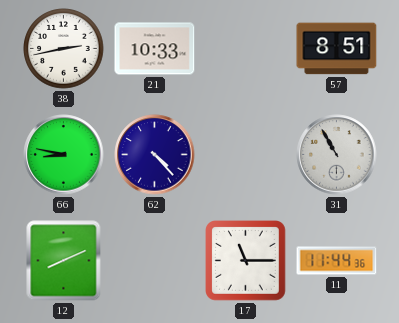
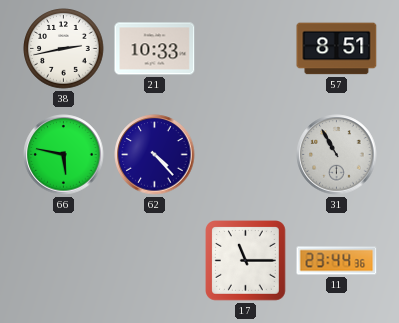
66: 8:47 -> 5:47
12: 8:11 -> none
11: 11:44 -> 23:44
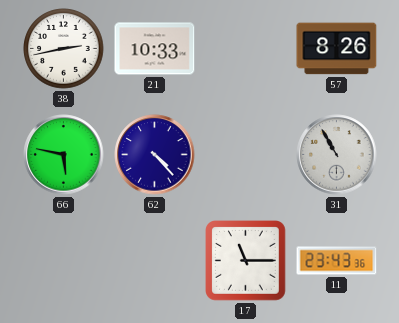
57: 8:51 -> 8:26
11: 23:44 -> 23:43
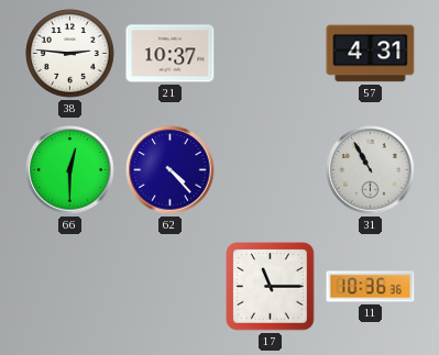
38: 2:43 -> 2:46
21: 10:33 -> 10:37
57: 8:26 -> 4:31
66: 5:47 -> 12:30
11: 23:43 -> 10:36
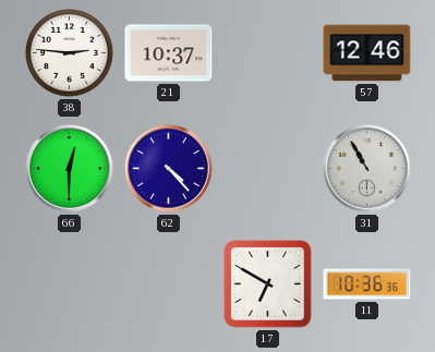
57: 4:31 -> 12:46
17: 11:15 -> 6:50
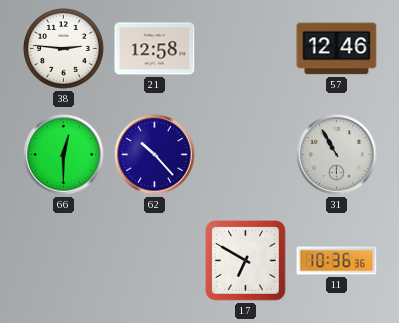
21: 10:37 -> 12:58
62: 4:23 -> 10:23
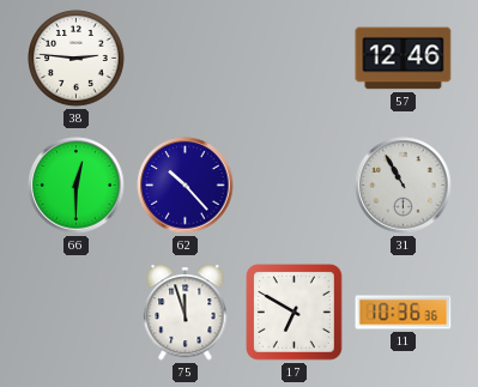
21: 12:58 -> none
75: none -> 11:57
